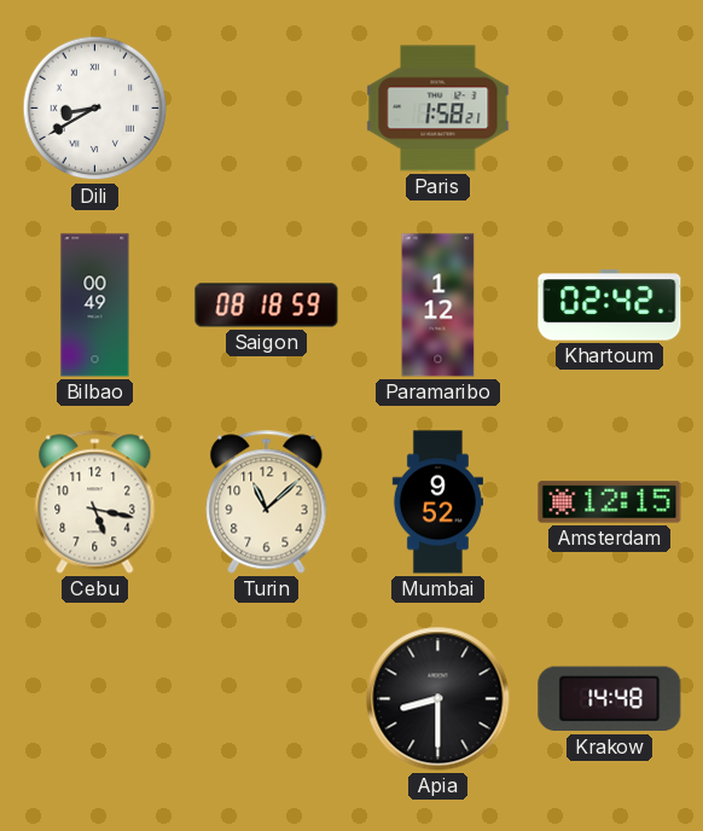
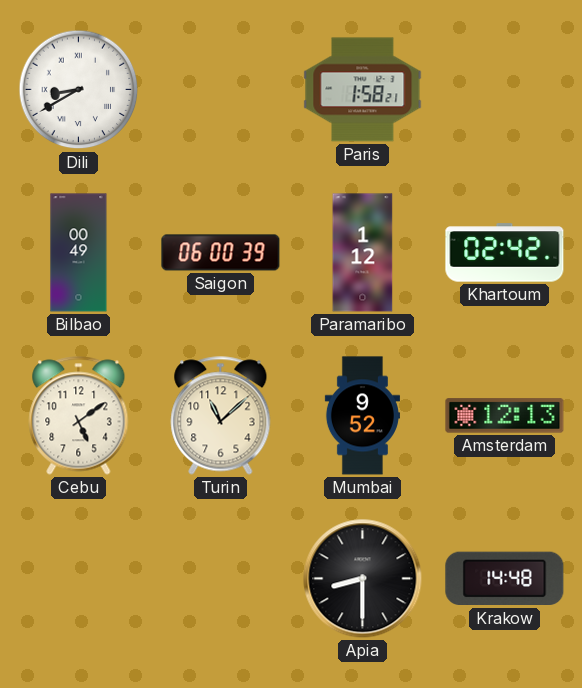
Saigon: 08:18 -> 06:00
Cebu: 5:17 -> 5:09
Amsterdam: 12:15 -> 12:13
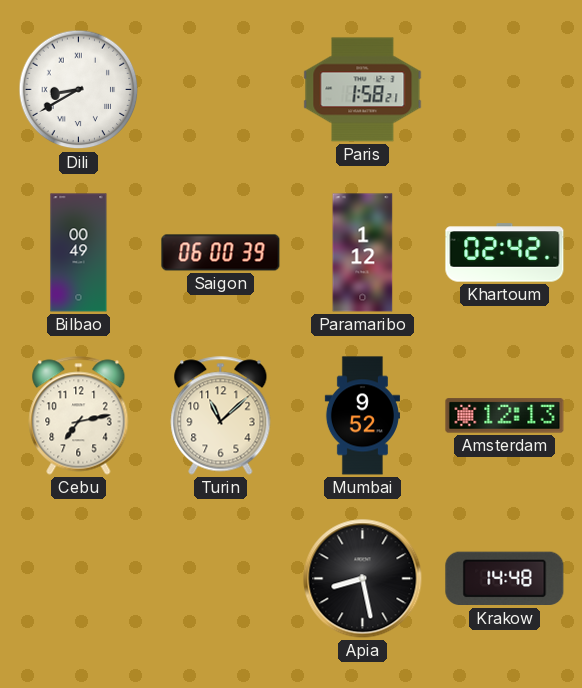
Cebu: 5:09 -> 7:13
Apia: 8:30 -> 8:28
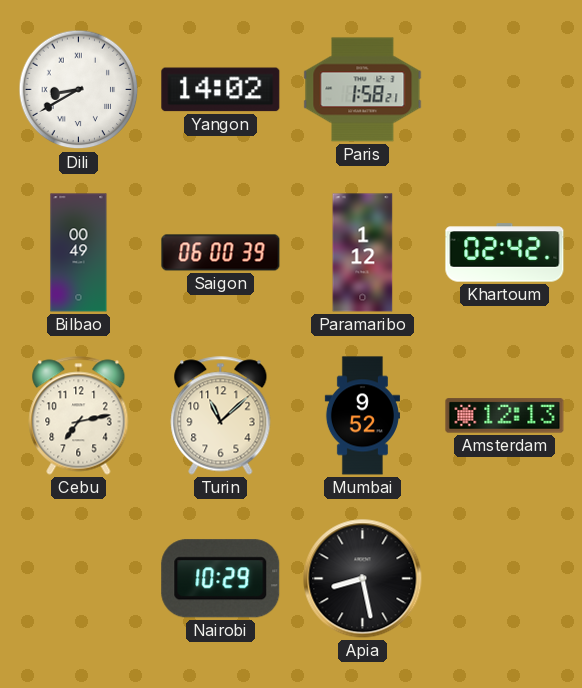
Yangon: none -> 14:02
Nairobi: none -> 10:29
Krakow: 14:48 -> none
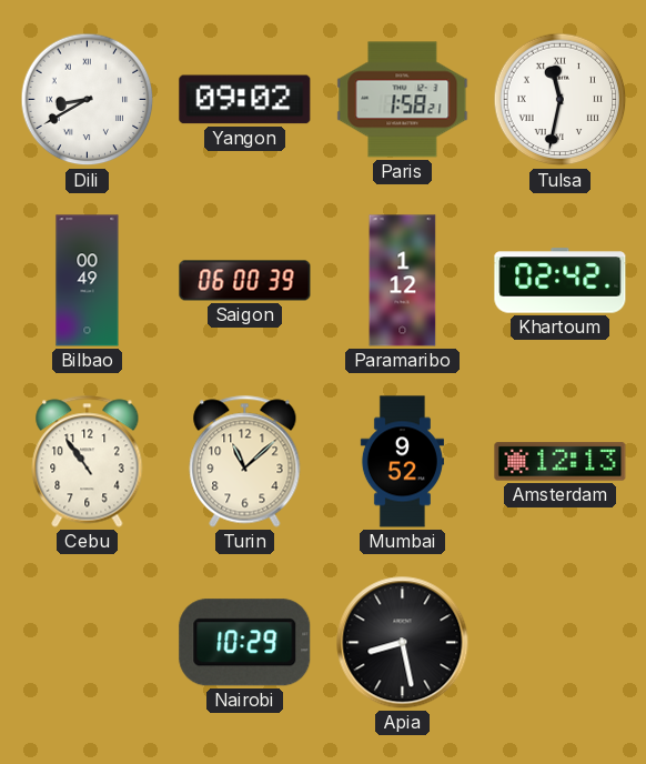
Yangon: 14:02 -> 09:02
Tulsa: none -> 11:32
Cebu: 7:13 -> 10:54
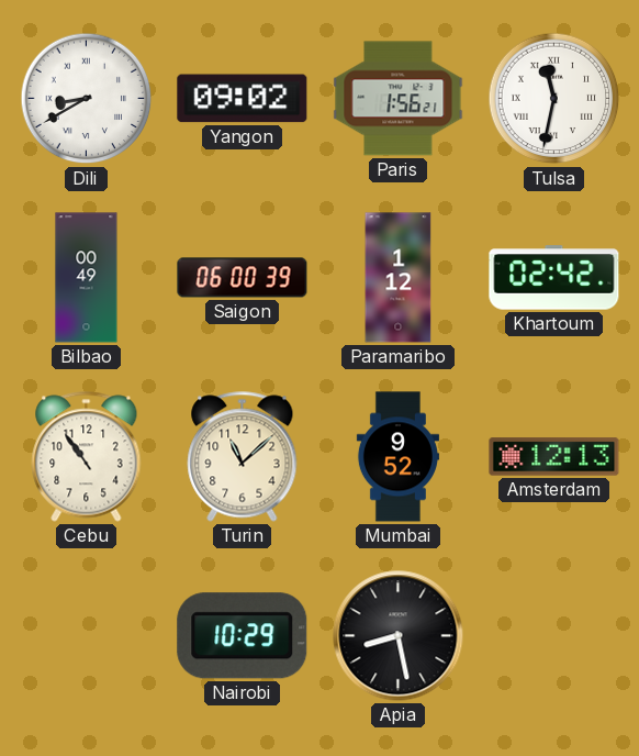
Paris: 1:58 -> 1:56
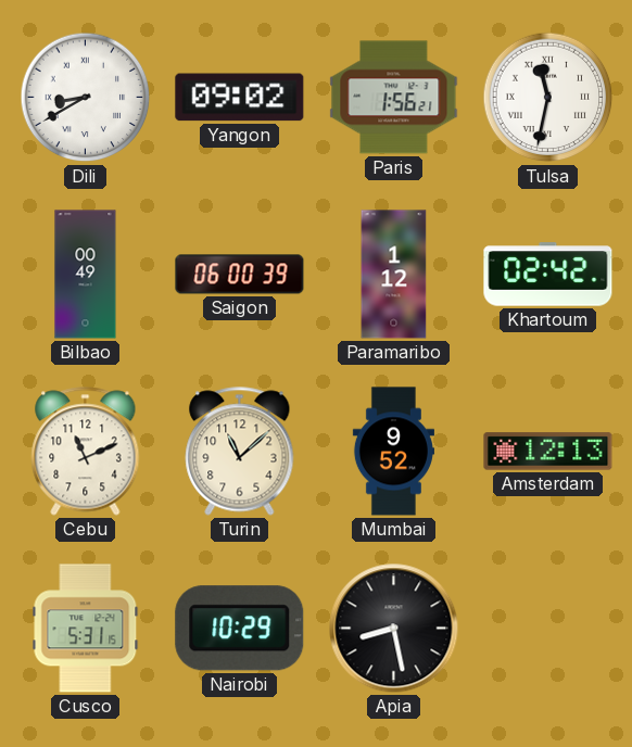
Cebu: 10:54 -> 11:11
Cusco: none -> 5:31
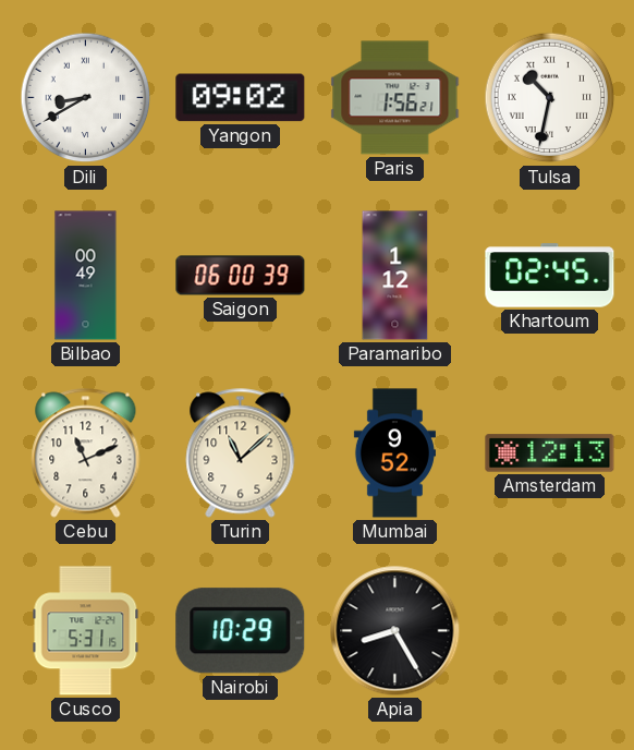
Tulsa: 11:32 -> 10:32
Khartoum: 02:42 -> 02:45
Apia: 8:28 -> 8:25
